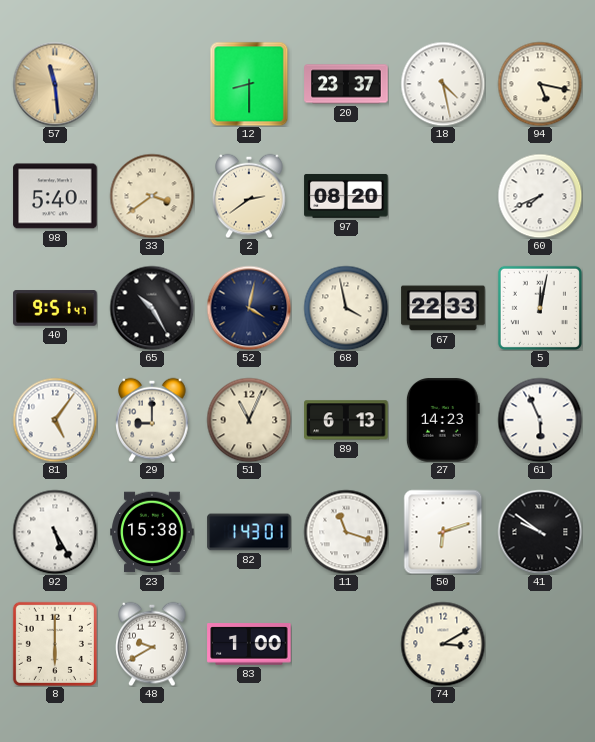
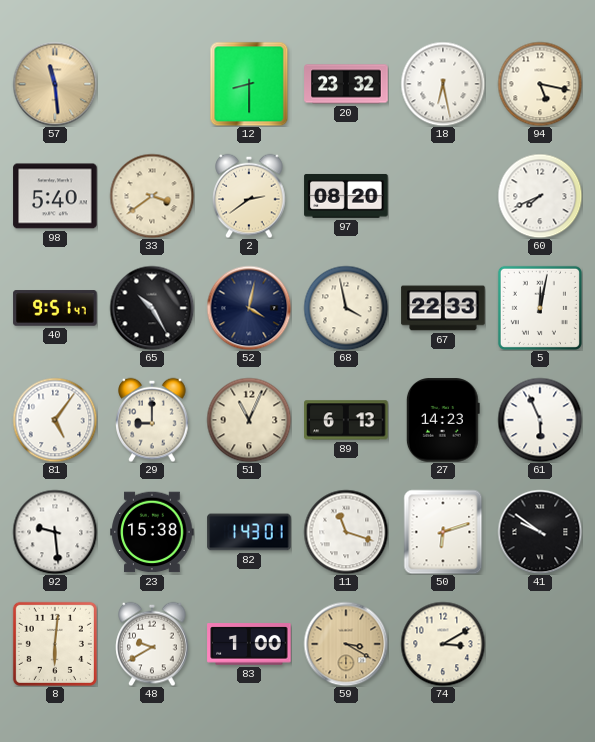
20: 23:37 -> 23:32
18: 4:28 -> 6:28
92: 5:25 -> 9:29
8: 6:00 -> 6:01
59: none -> 3:20
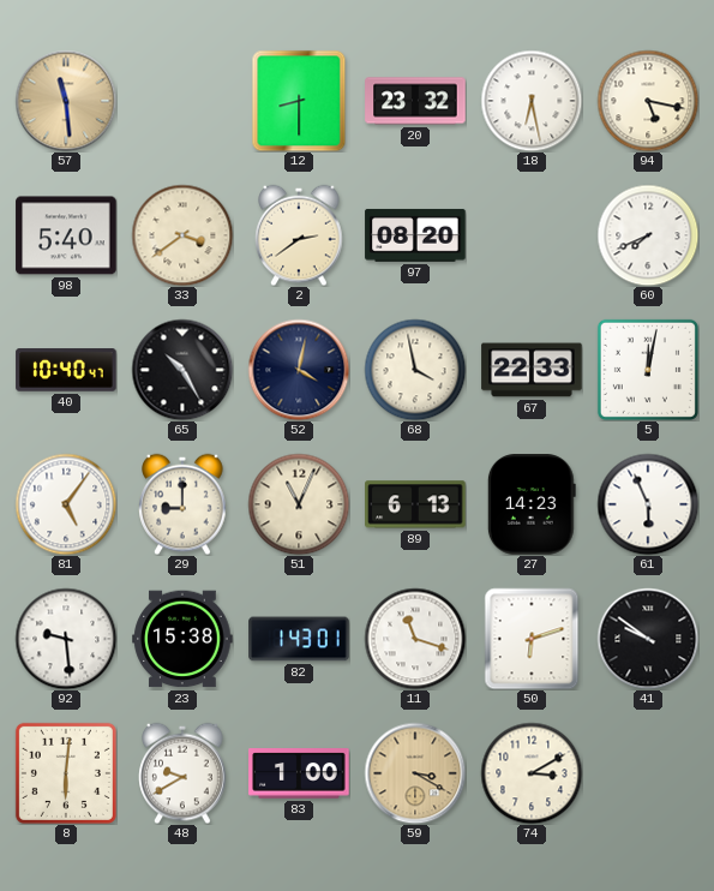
40: 9:51 -> 10:40
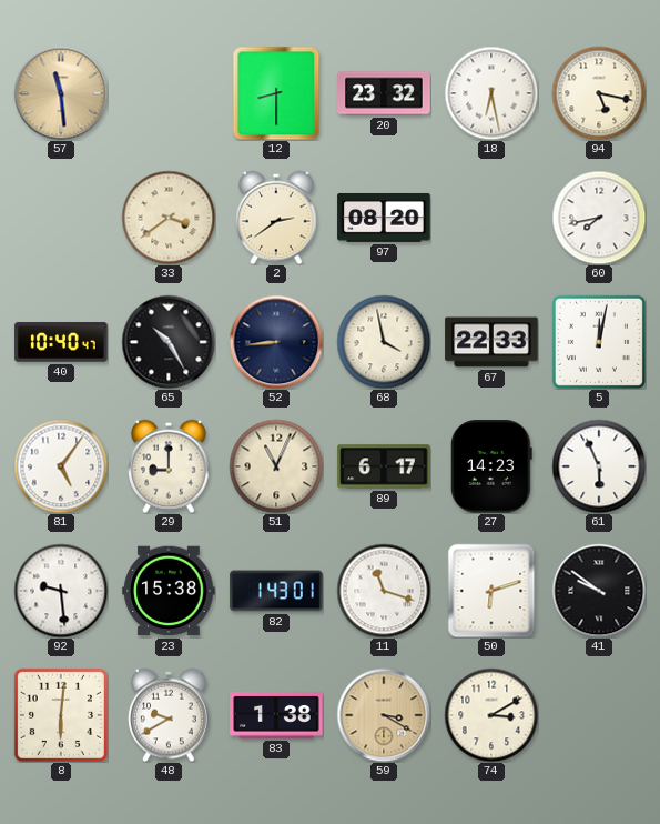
98: 5:40 -> none
60: 7:41 -> 7:43
52: 4:02 -> 8:44
89: 6:13 -> 6:17
83: 1:00 -> 1:38
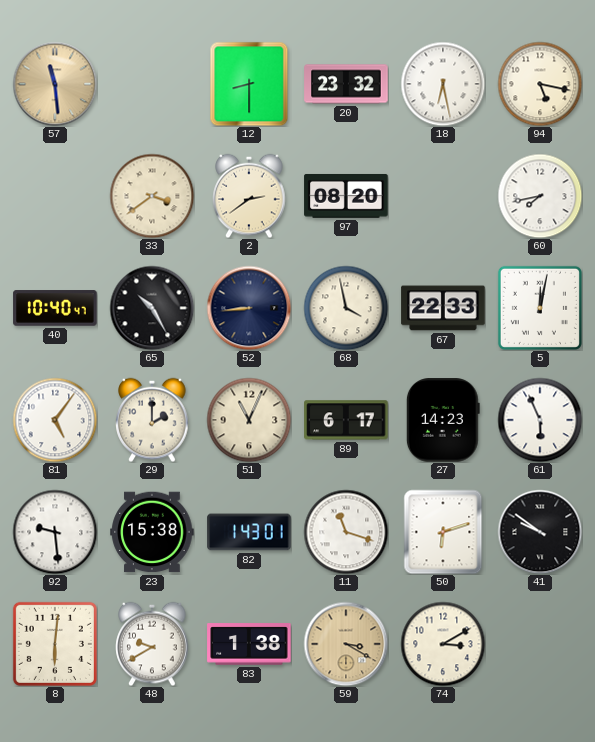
29: 9:00 -> 2:00
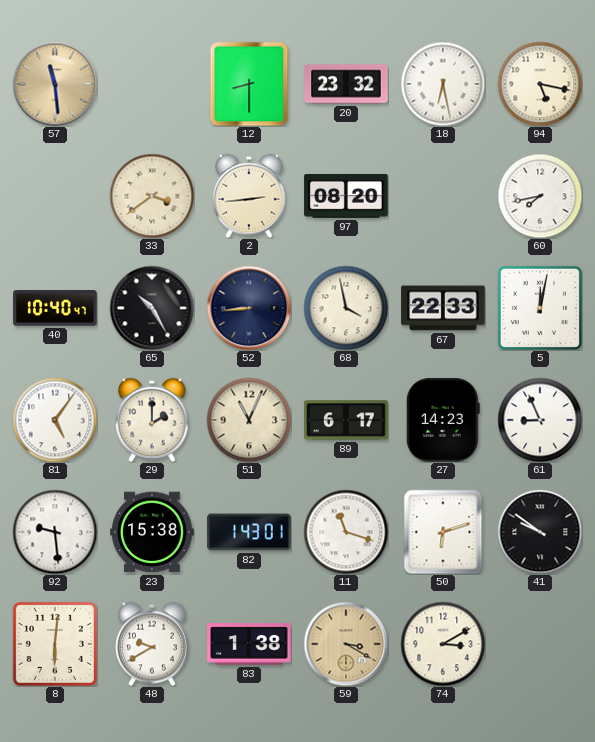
2: 2:39 -> 2:44
61: 5:56 -> 8:56
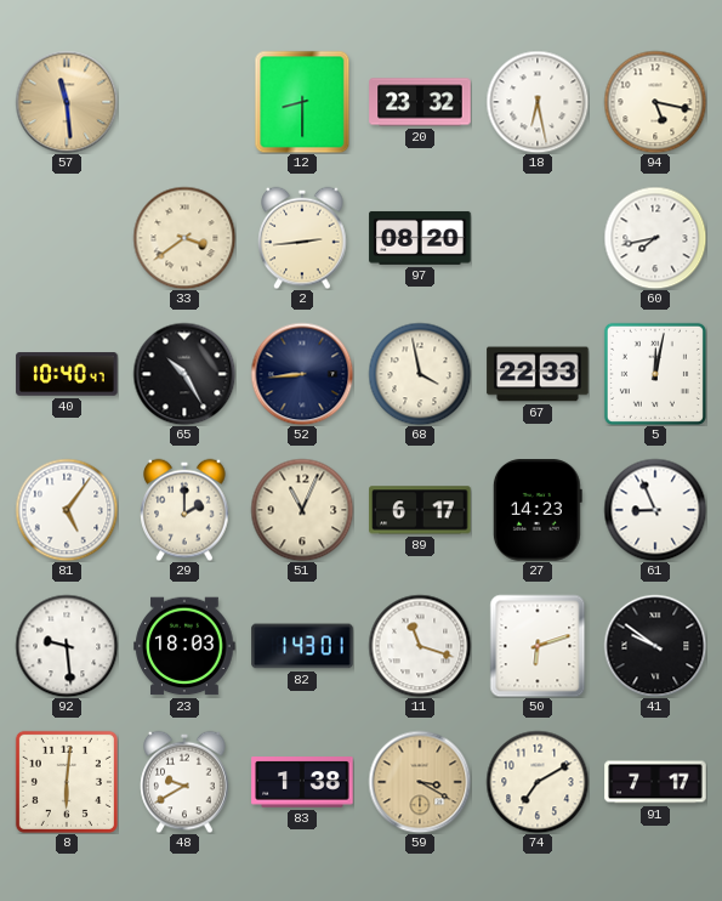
23: 15:38 -> 18:03
74: 3:10 -> 7:10
91: none -> 7:17
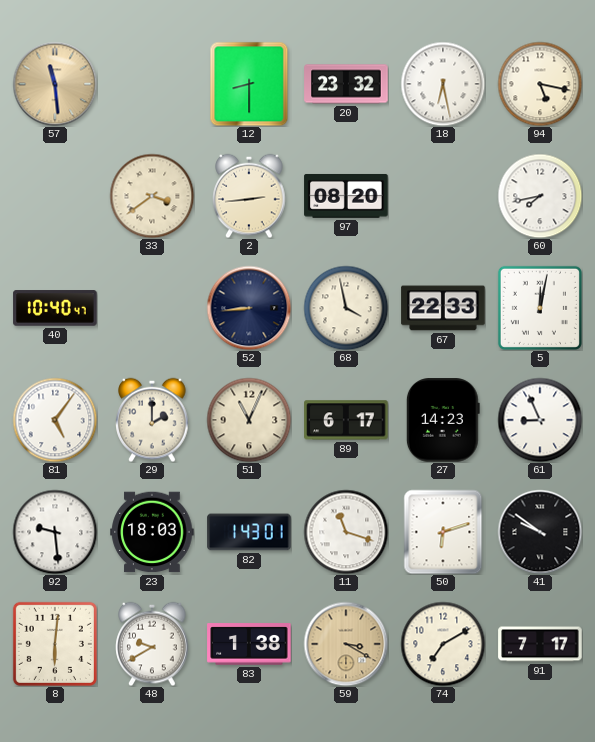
65: 10:25 -> none
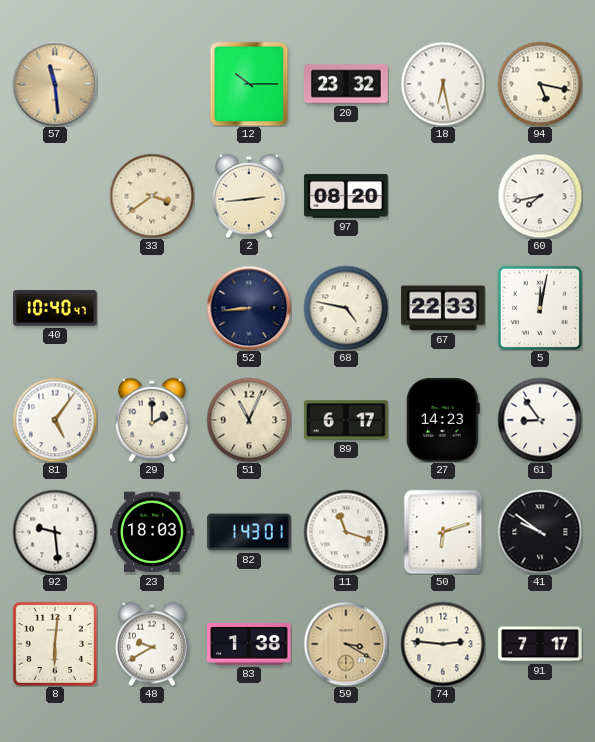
12: 8:30 -> 10:15
68: 3:58 -> 4:47
61: 8:56 -> 8:54
74: 7:10 -> 2:46
